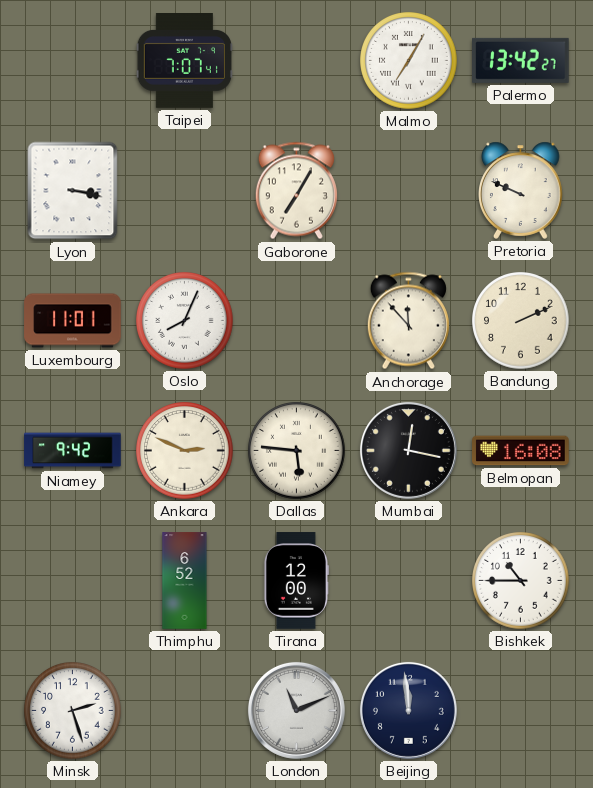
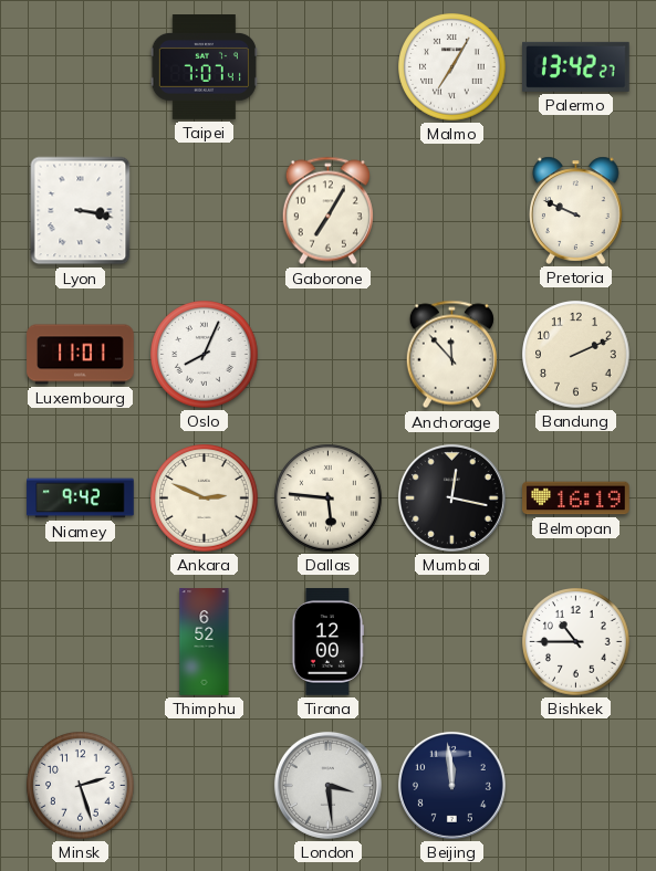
Belmopan: 16:08 -> 16:19
London: 11:11 -> 3:29
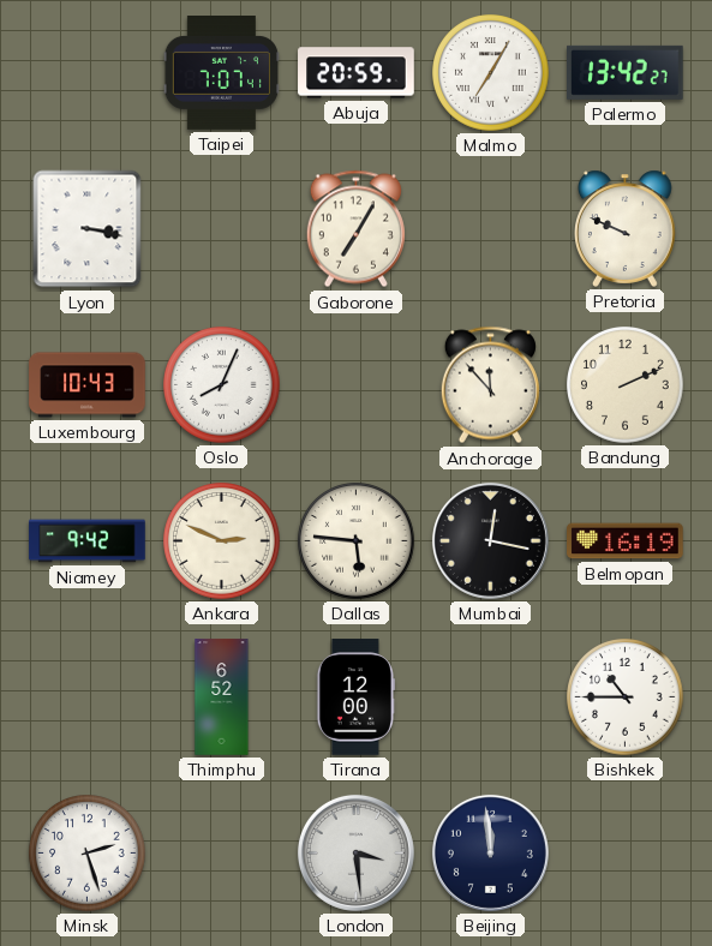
Abuja: none -> 20:59
Luxembourg: 11:01 -> 10:43
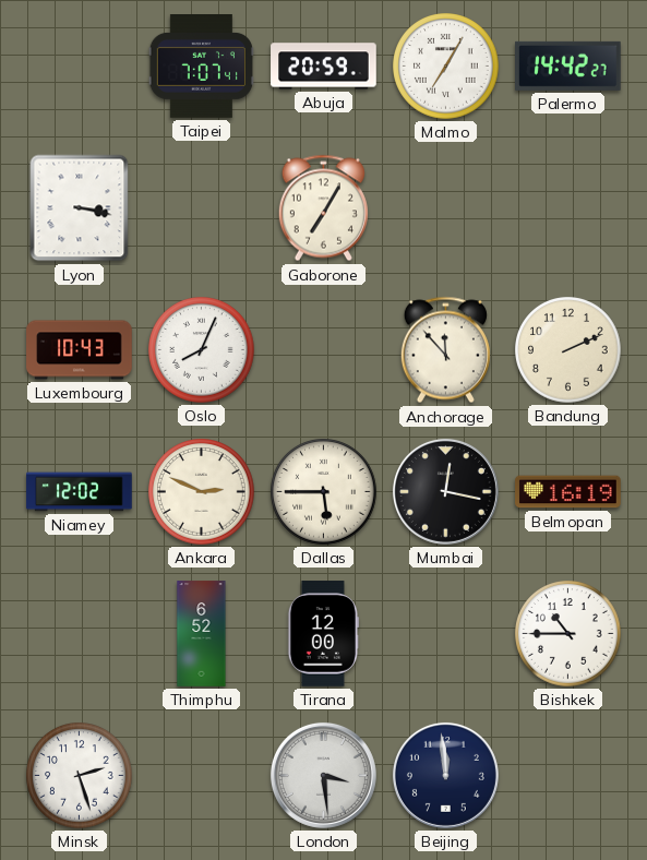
Palermo: 13:42 -> 14:42
Pretoria: 9:49 -> none
Niamey: 9:42 -> 12:02
Dallas: 5:46 -> 5:45
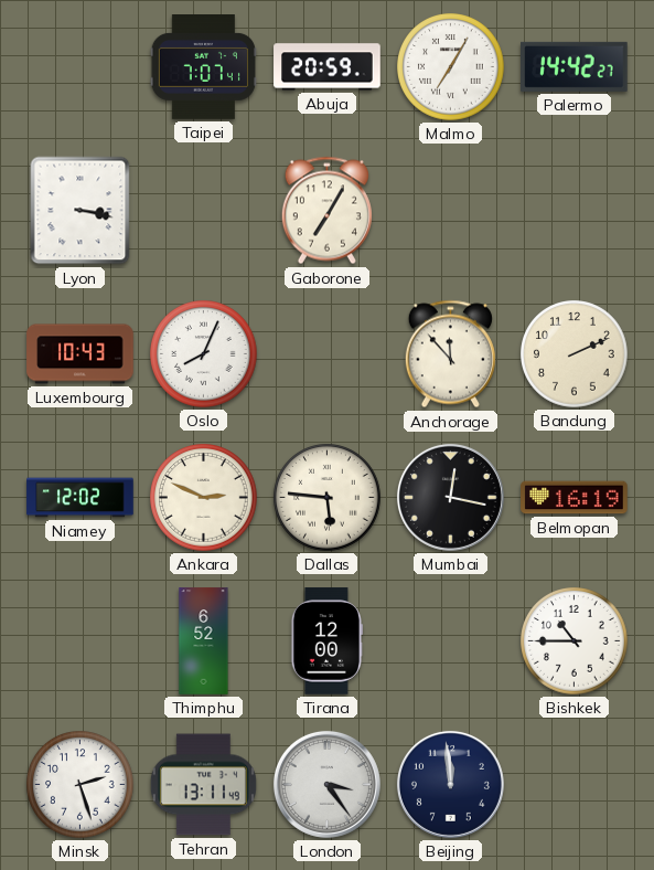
Dallas: 5:45 -> 5:46
Tehran: none -> 13:11
London: 3:29 -> 3:24
